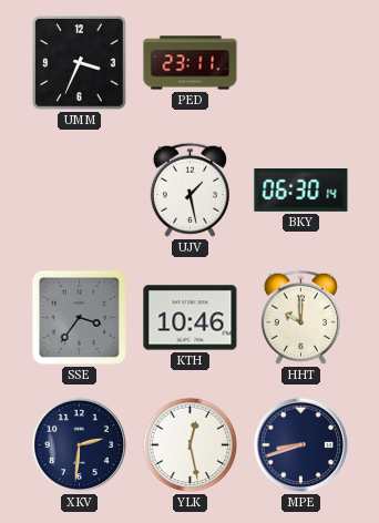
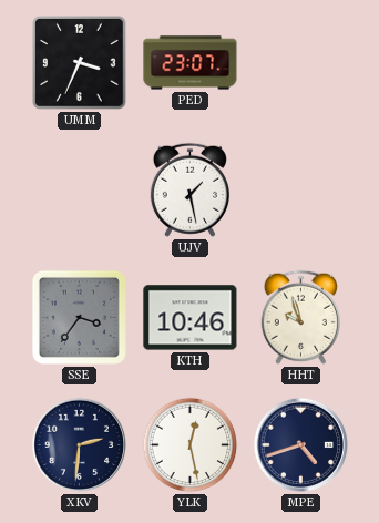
PED: 23:11 -> 23:07
BKY: 06:30 -> none
HHT: 10:00 -> 9:57
MPE: 8:42 -> 4:42
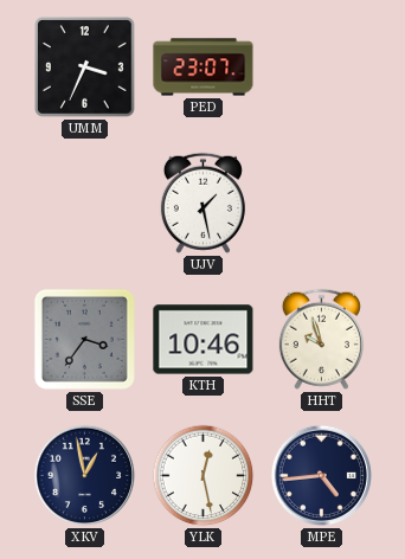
XKV: 2:31 -> 12:58
MPE: 4:42 -> 4:44
